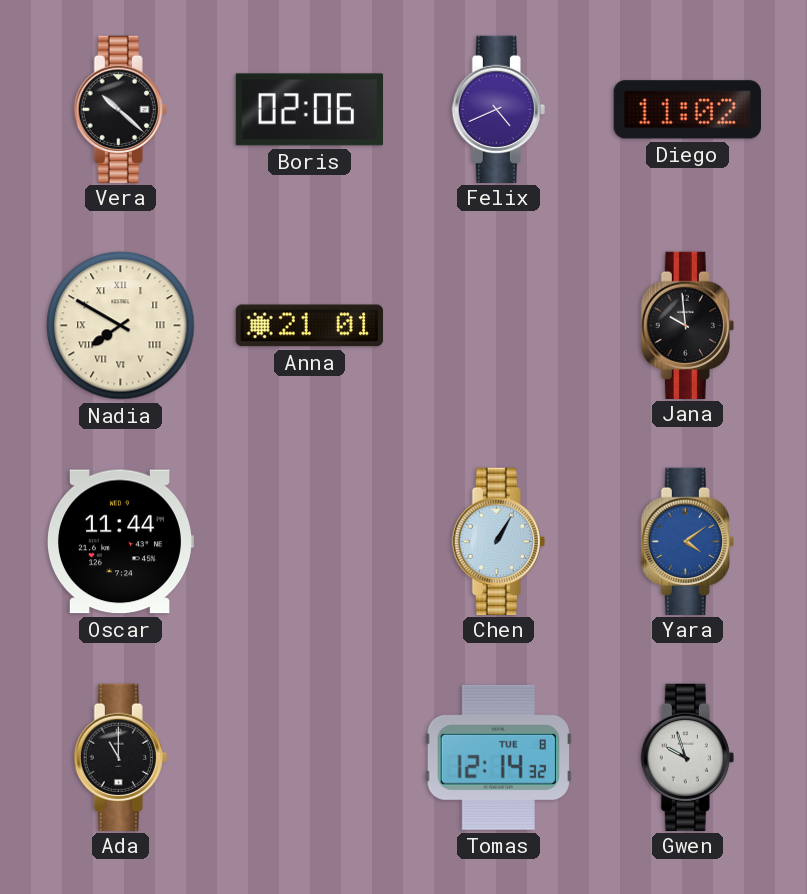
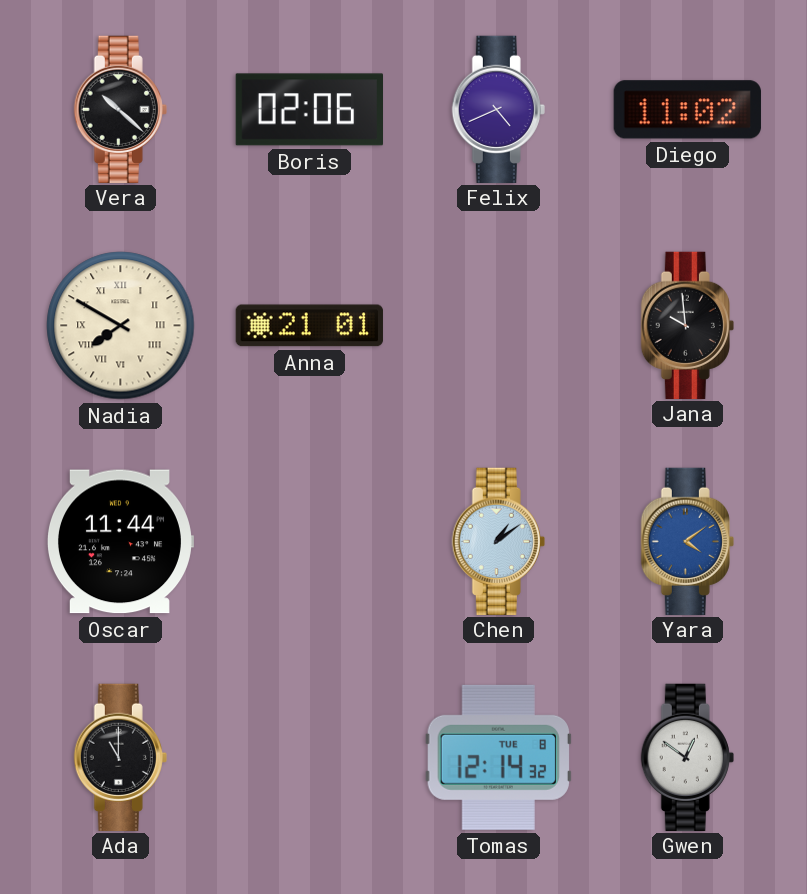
Chen: 1:05 -> 1:09
Gwen: 9:57 -> 12:51
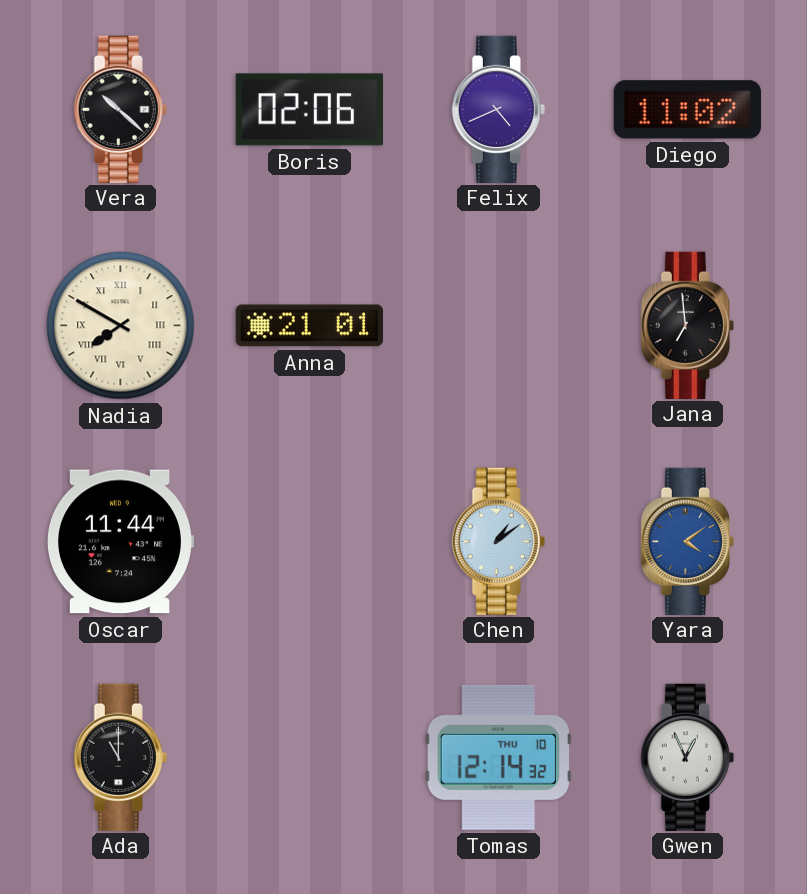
Jana: 9:59 -> 6:59
Tomas date: TUE 8 -> THU 10
Gwen: 12:51 -> 12:56
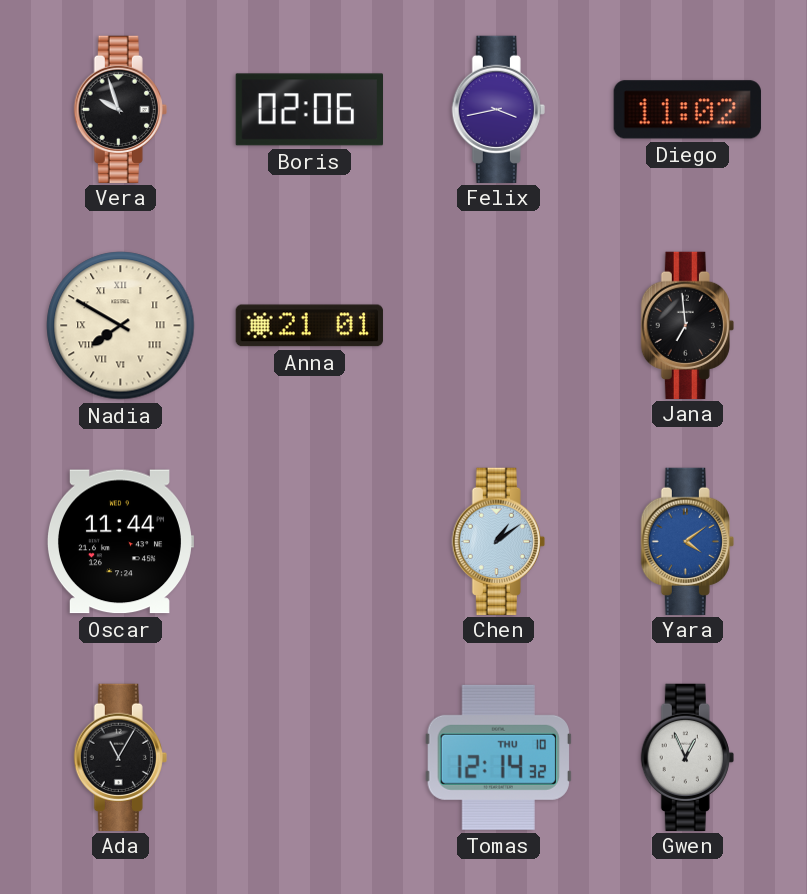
Vera: 10:22 -> 9:57
Felix: 4:41 -> 3:43
Ada: 11:00 -> 11:05
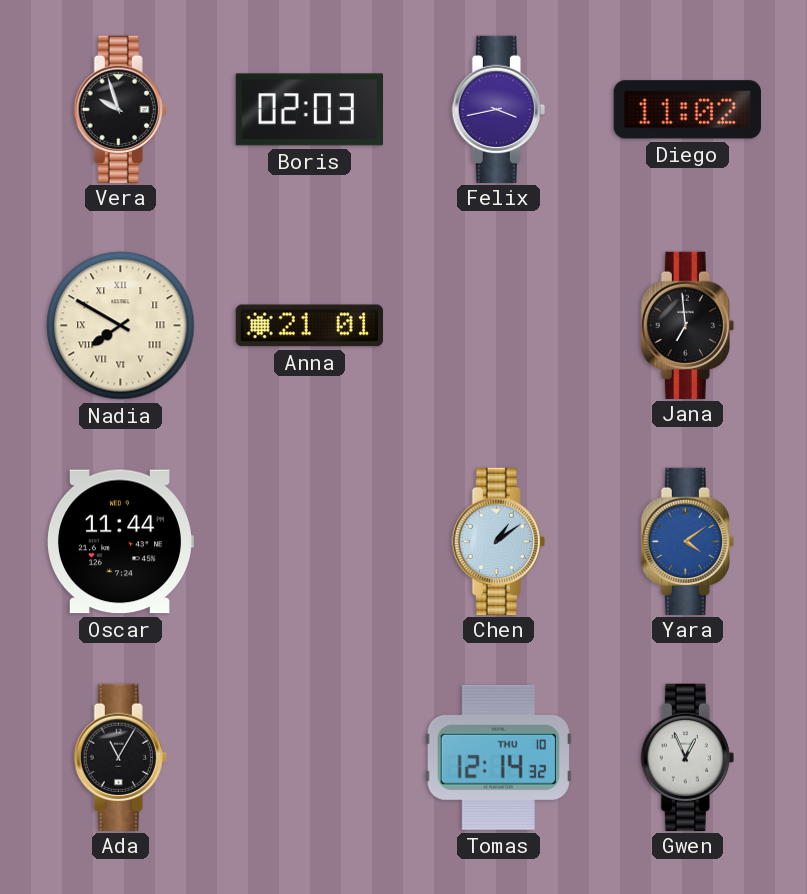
Boris: 02:06 -> 02:03
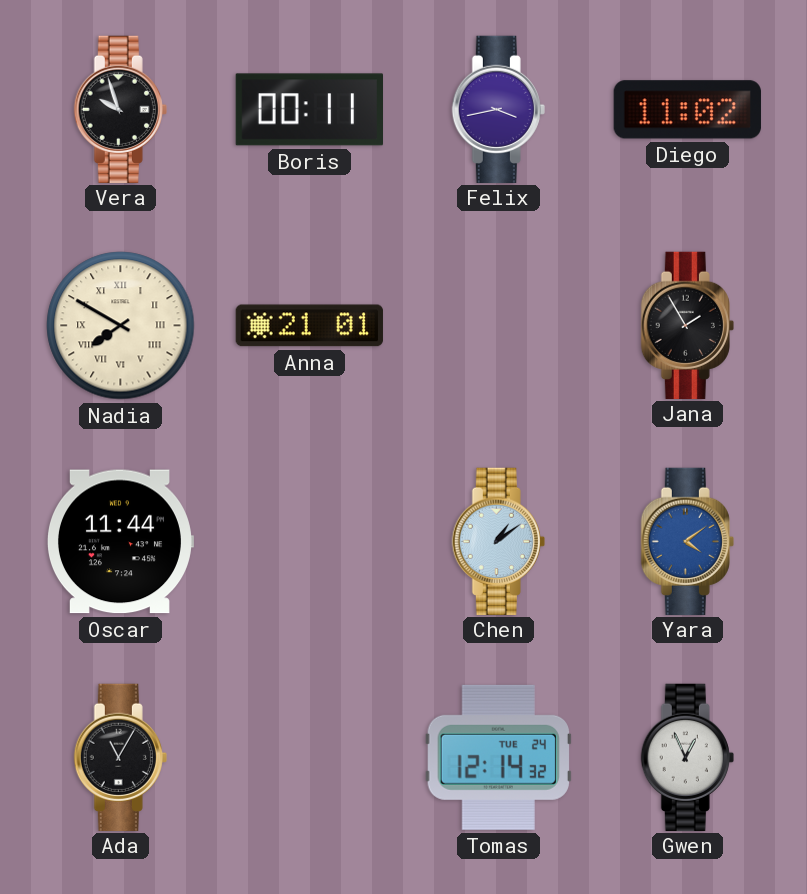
Boris: 02:03 -> 00:11
Jana: 6:59 -> 1:55
Tomas date: THU 10 -> TUE 24
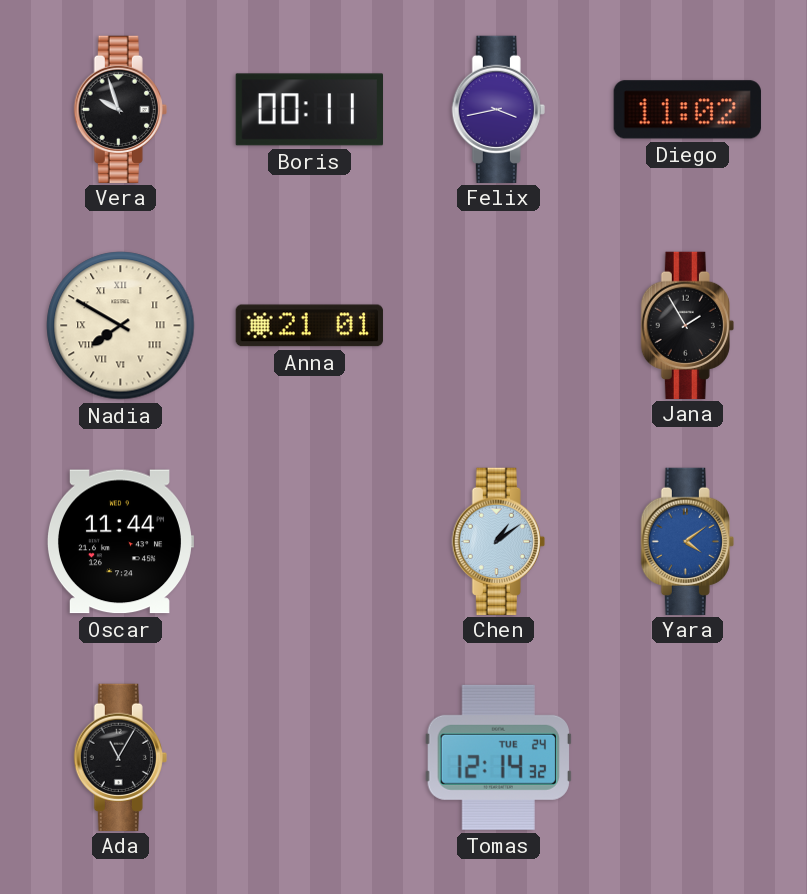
Gwen: 12:56 -> none
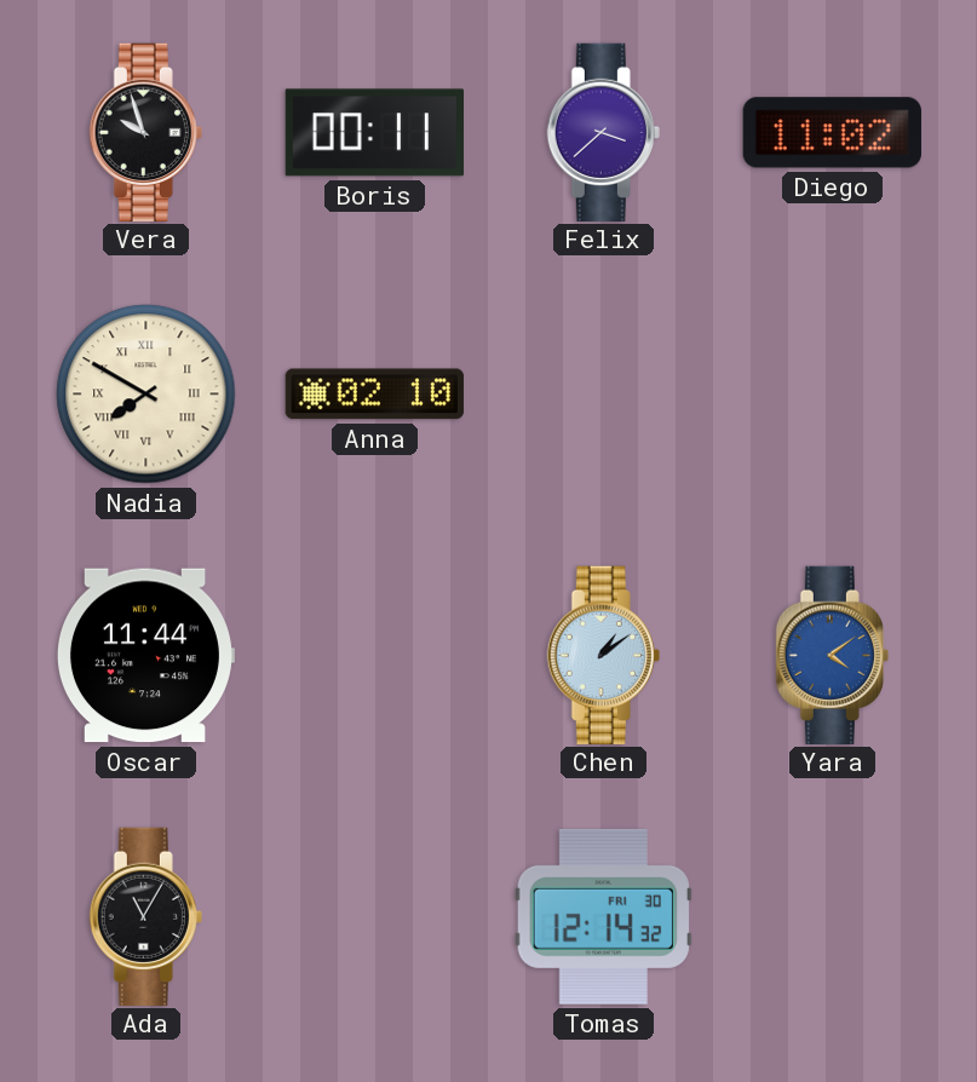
Felix: 3:43 -> 3:38
Anna: 21:01 -> 02:10
Jana: 1:55 -> none
Tomas date: TUE 24 -> FRI 30
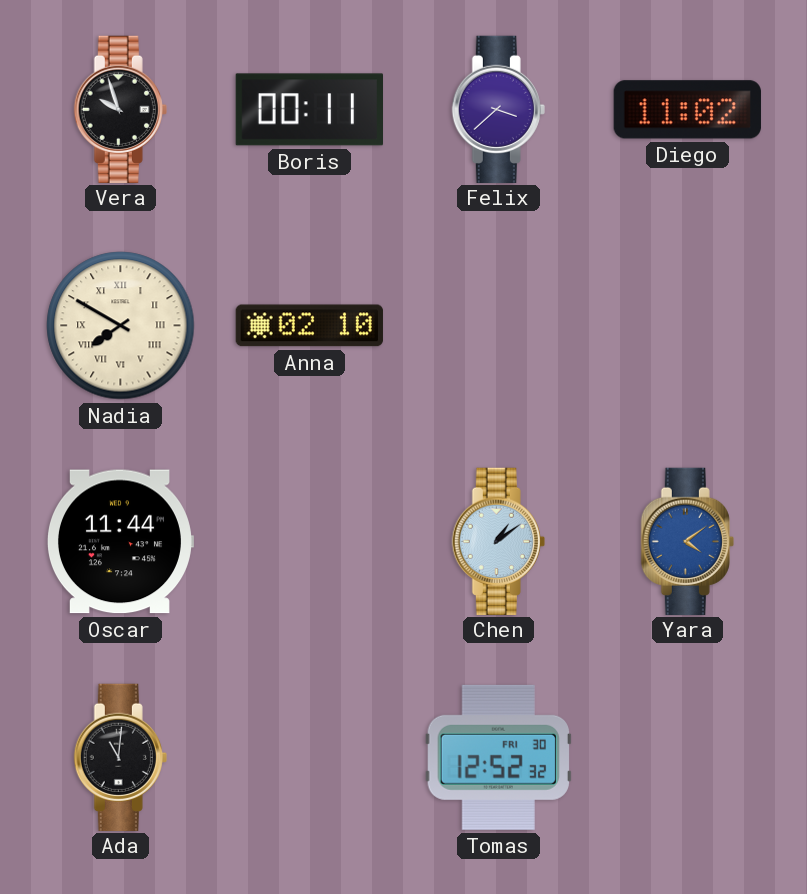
Ada: 11:05 -> 11:01
Tomas: 12:14 -> 12:52
